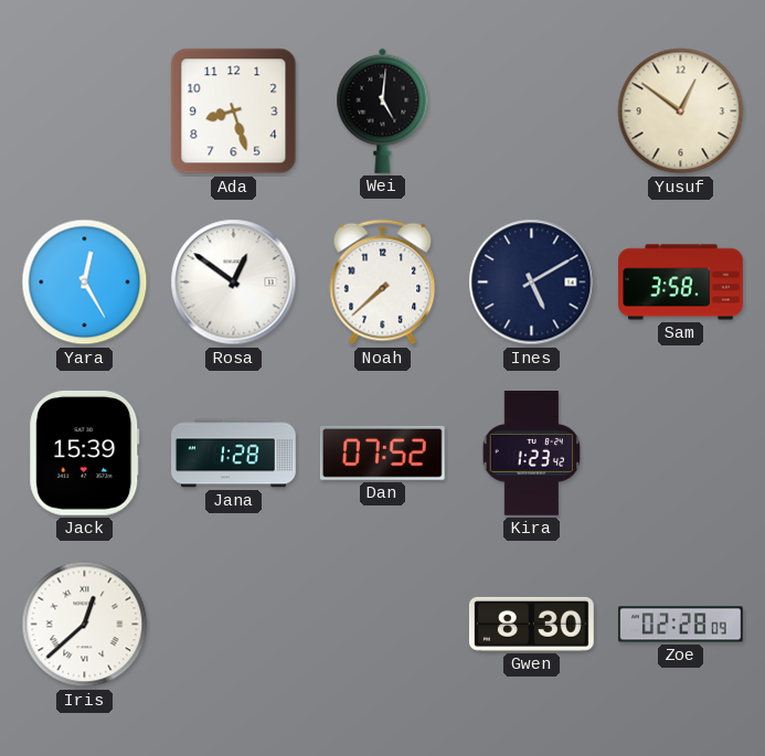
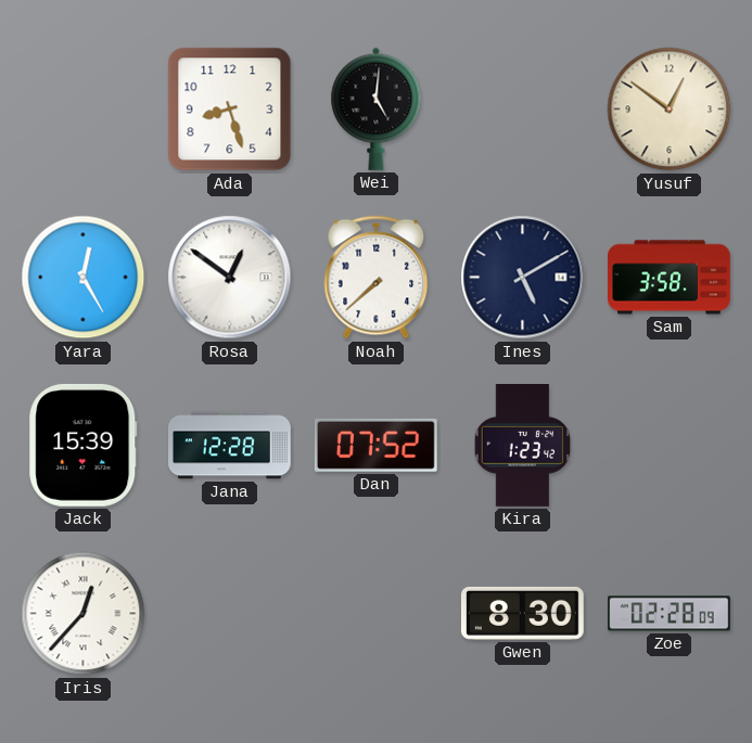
Jana: 1:28 -> 12:28
Iris: 12:38 -> 12:37
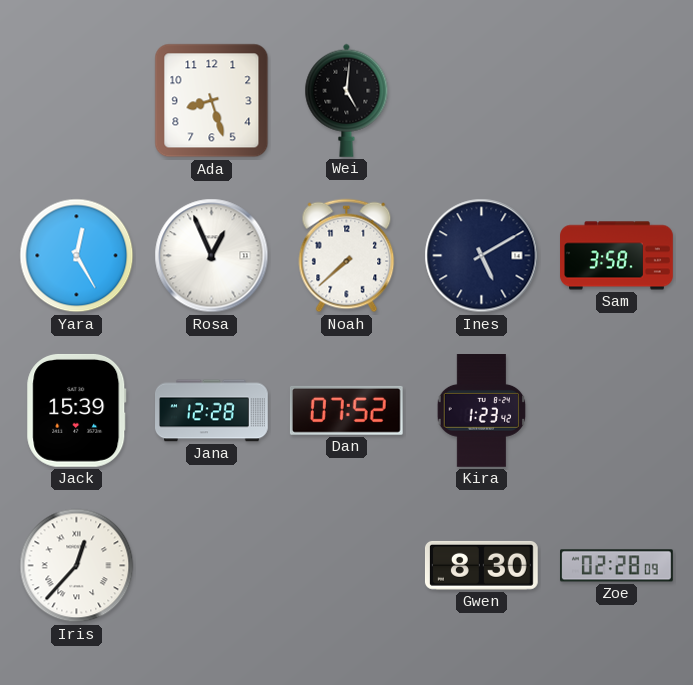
Yusuf: 12:51 -> none
Rosa: 12:51 -> 12:56
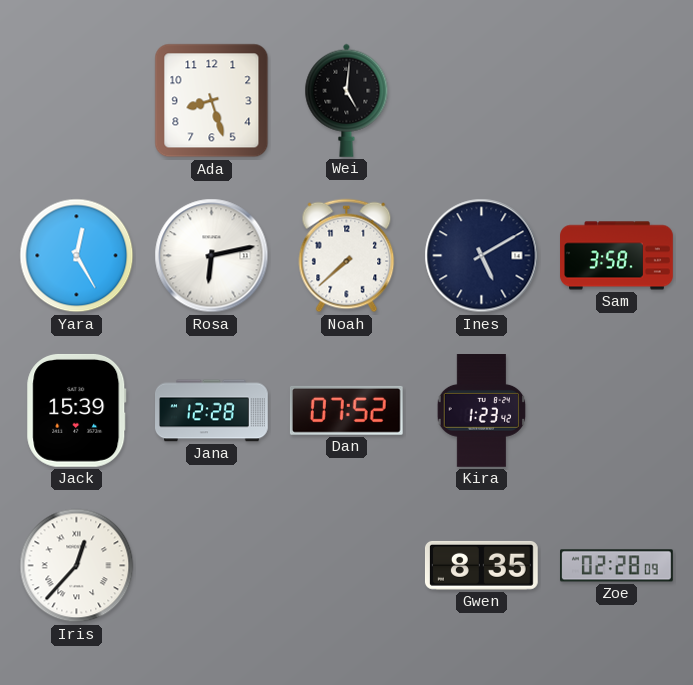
Rosa: 12:56 -> 6:13
Gwen: 8:30 -> 8:35
